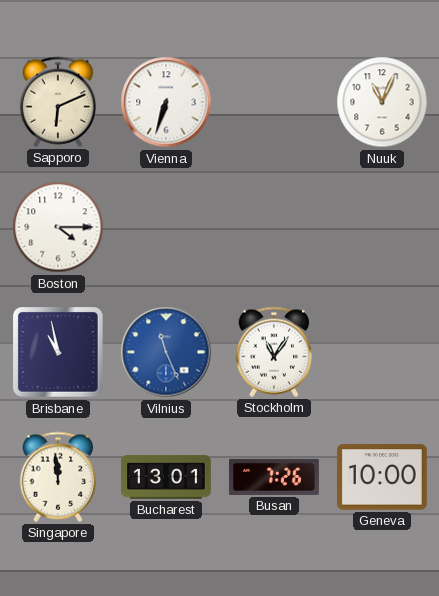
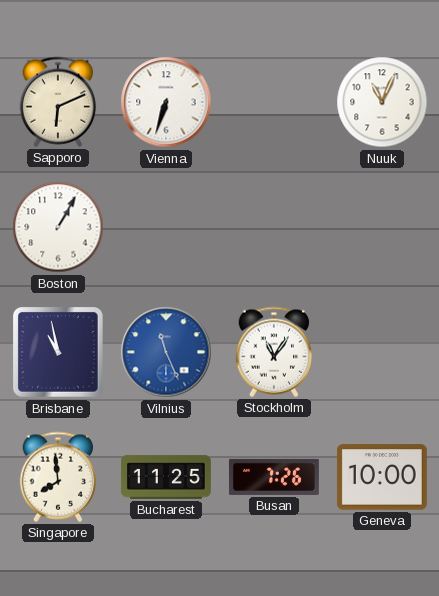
Boston: 4:15 -> 1:05
Singapore: 11:59 -> 7:59
Bucharest: 13:01 -> 11:25
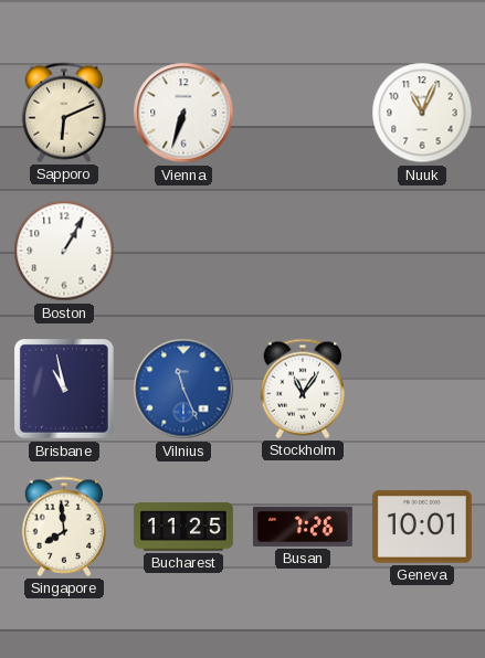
Geneva: 10:00 -> 10:01
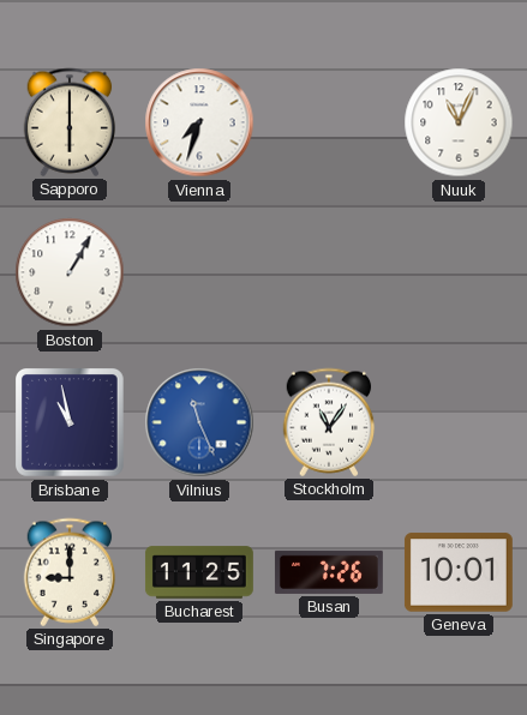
Sapporo: 6:11 -> 6:00
Vienna: 6:33 -> 7:33
Singapore: 7:59 -> 9:00
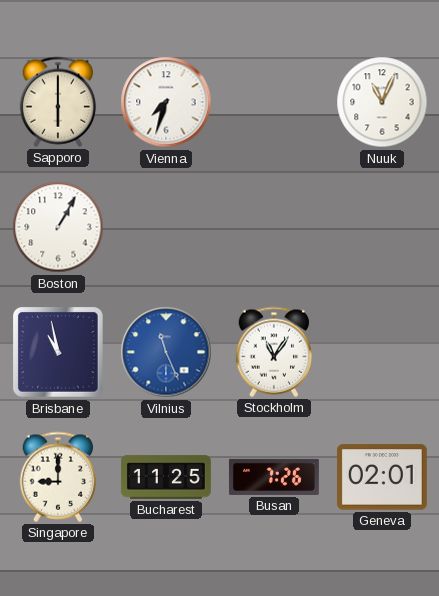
Geneva: 10:01 -> 02:01
